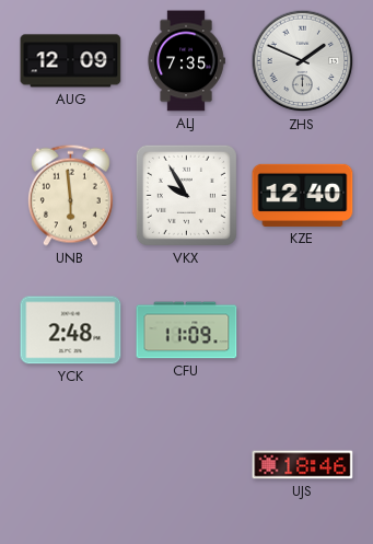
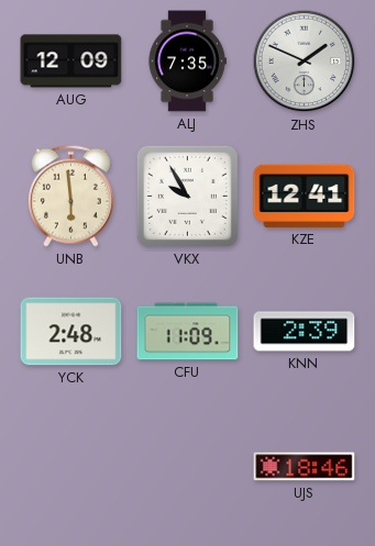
KZE: 12:40 -> 12:41
KNN: none -> 2:39
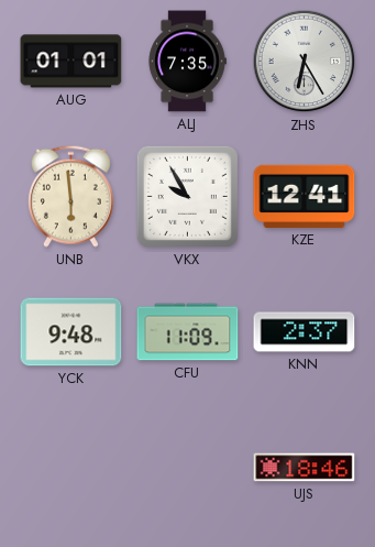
AUG: 12:09 -> 01:01
ZHS: 1:49 -> 6:25
YCK: 2:48 -> 9:48
KNN: 2:39 -> 2:37
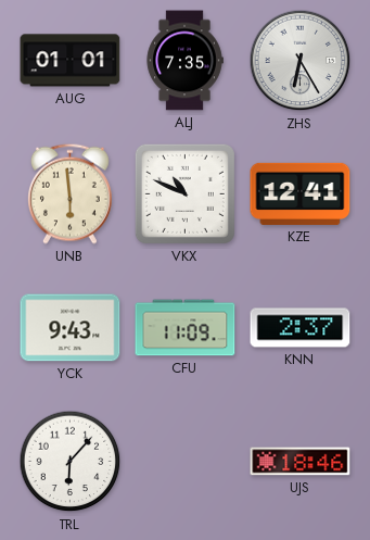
VKX: 9:55 -> 10:49
YCK: 9:48 -> 9:43
TRL: none -> 6:07
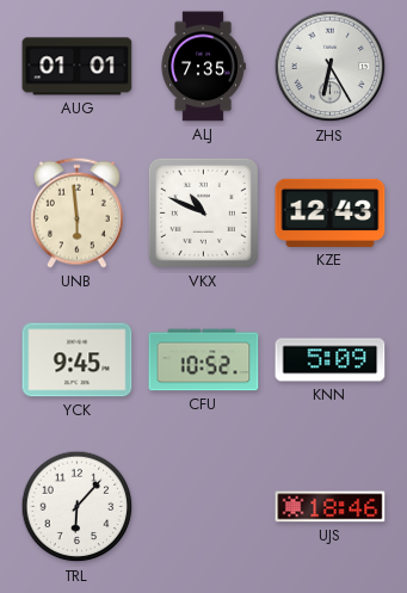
KZE: 12:41 -> 12:43
YCK: 9:43 -> 9:45
CFU: 11:09 -> 10:52
KNN: 2:37 -> 5:09
